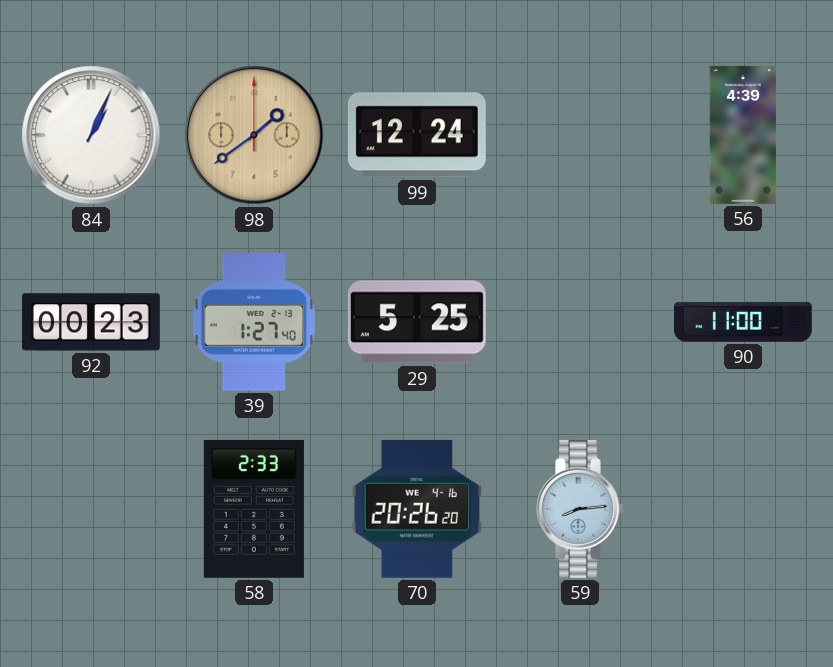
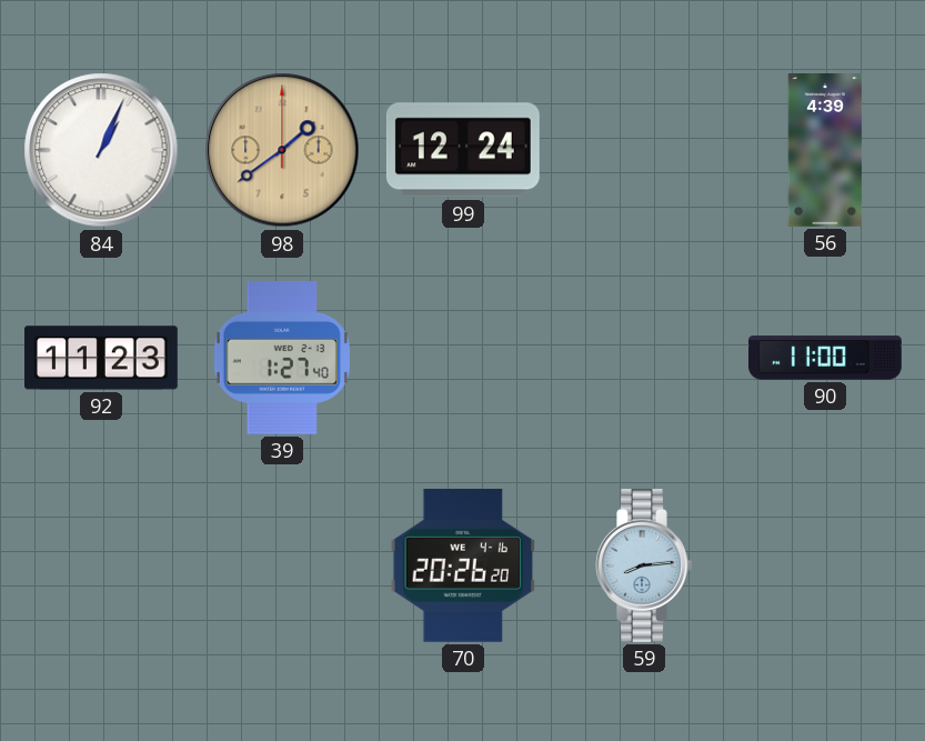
92: 00:23 -> 11:23
29: 5:25 -> none
58: 2:33 -> none
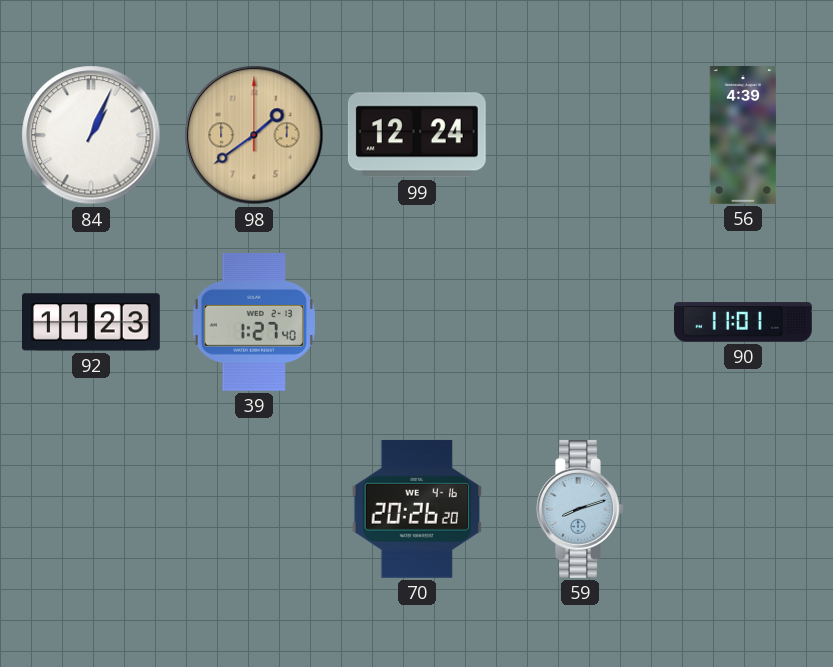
90: 11:00 -> 11:01
59: 8:14 -> 8:12
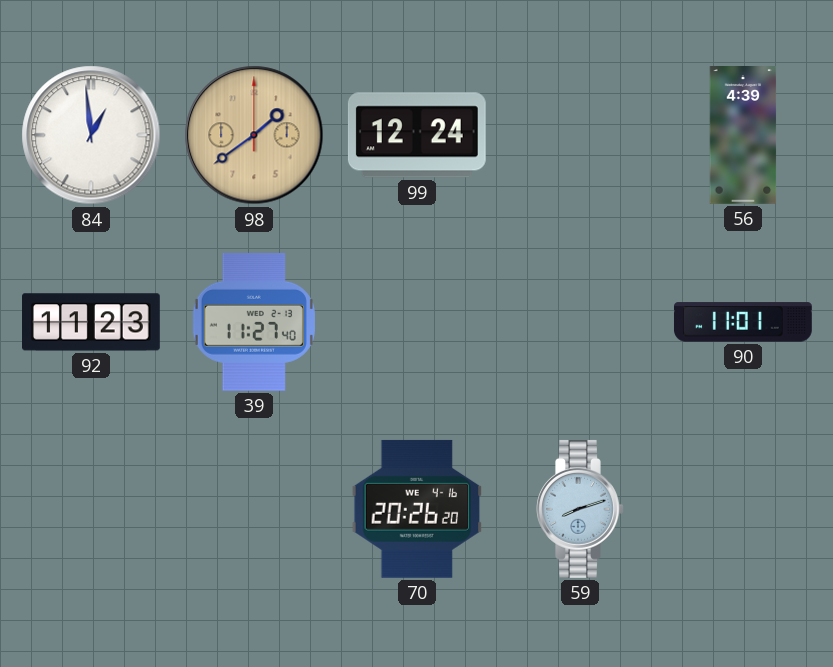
84: 1:04 -> 12:59
39: 1:27 -> 11:27
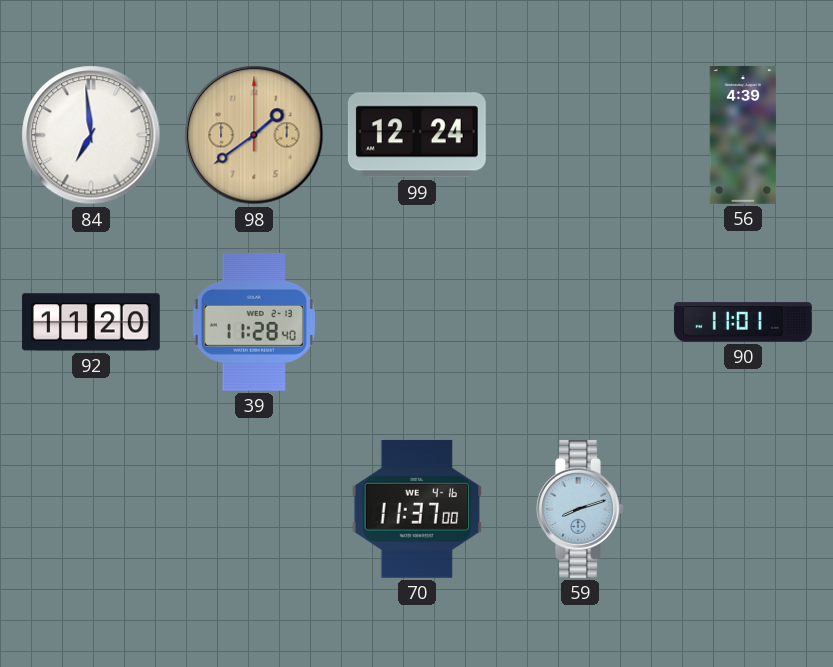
84: 12:59 -> 6:59
92: 11:23 -> 11:20
39: 11:27 -> 11:28
70: 20:26 -> 11:37
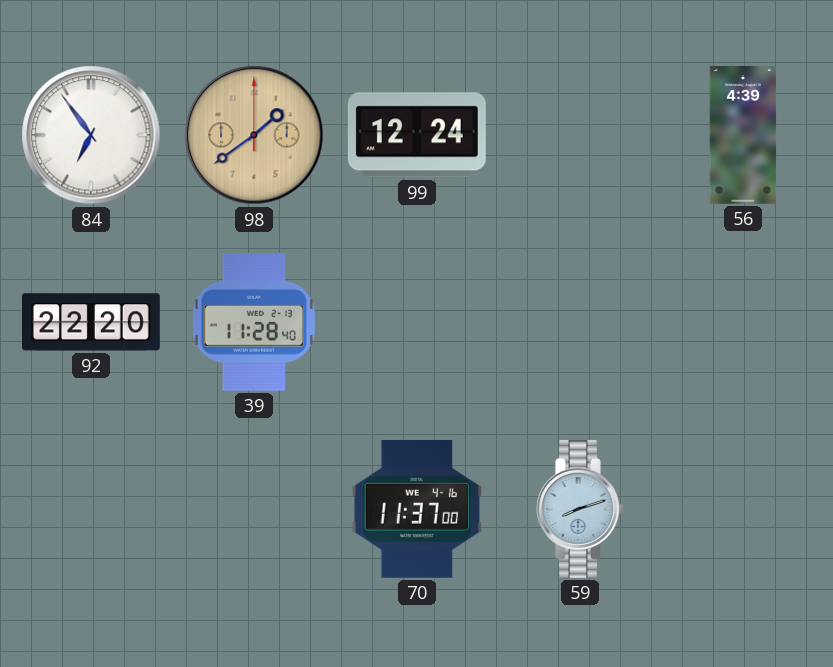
84: 6:59 -> 6:54
92: 11:20 -> 22:20
90: 11:01 -> none
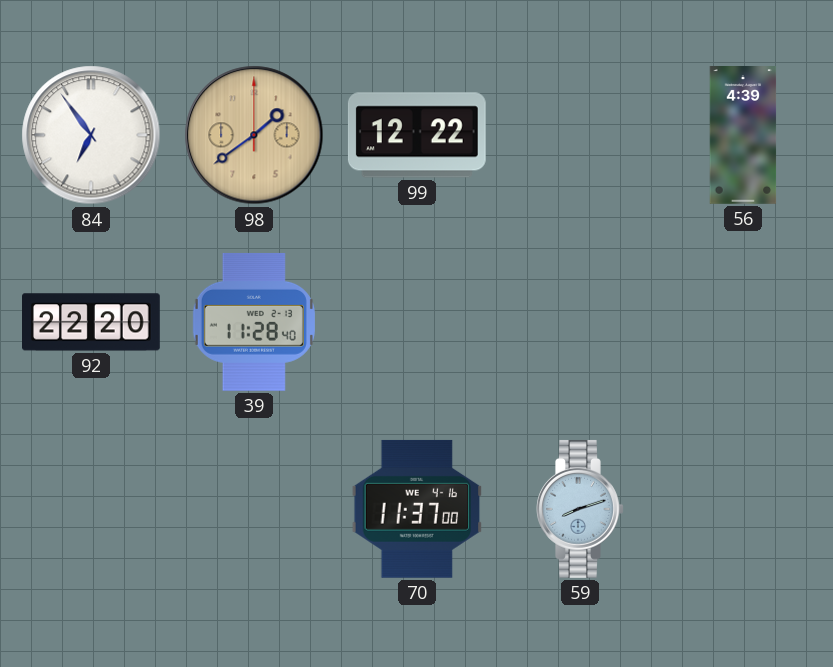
99: 12:24 -> 12:22
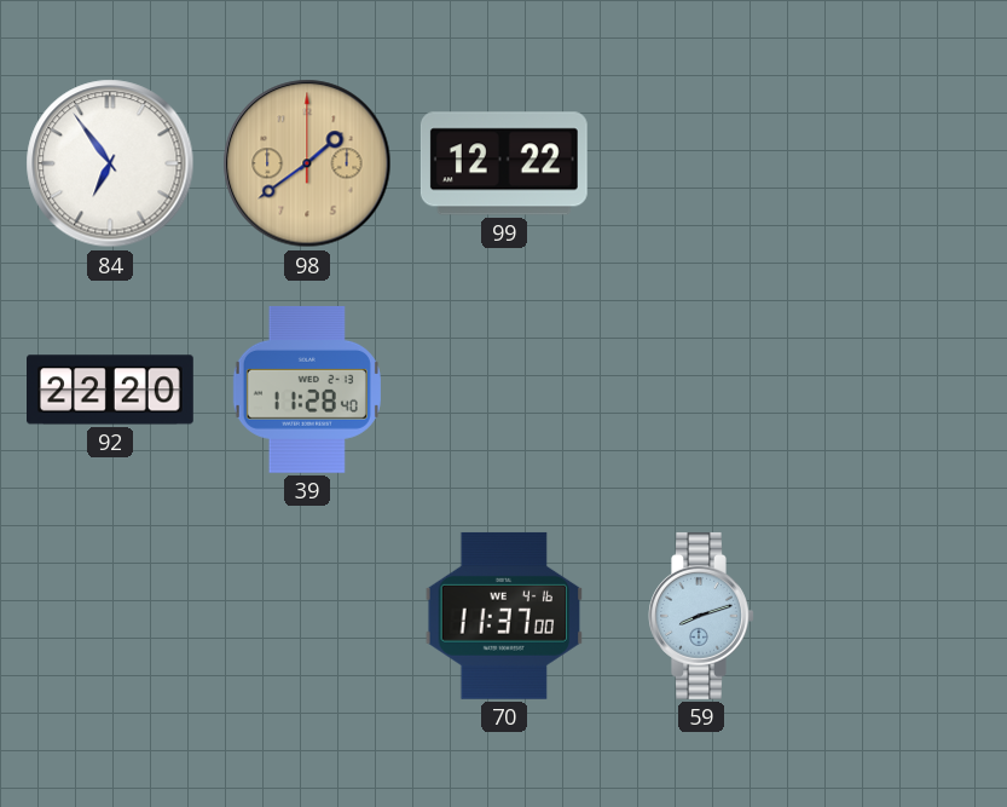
56: 4:39 -> none
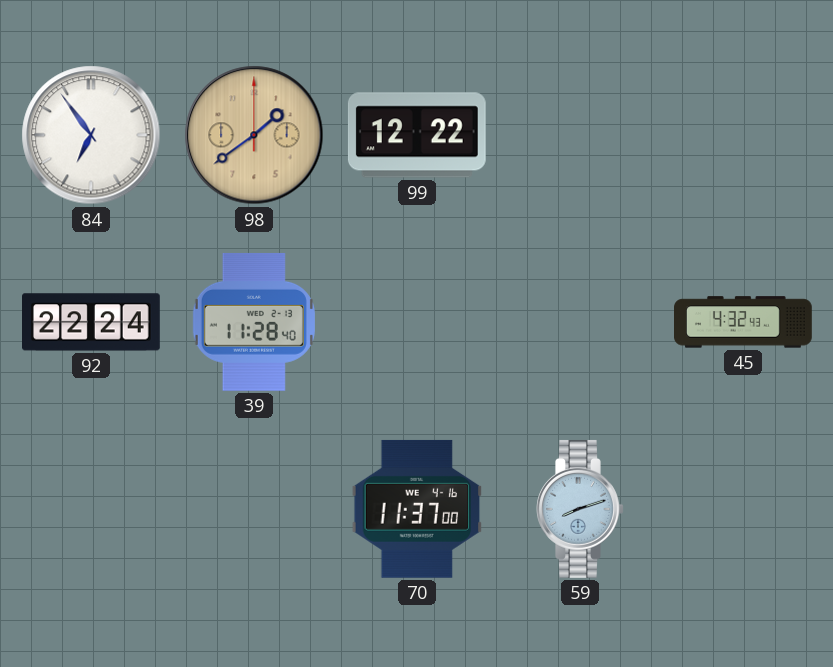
92: 22:20 -> 22:24
45: none -> 4:32
